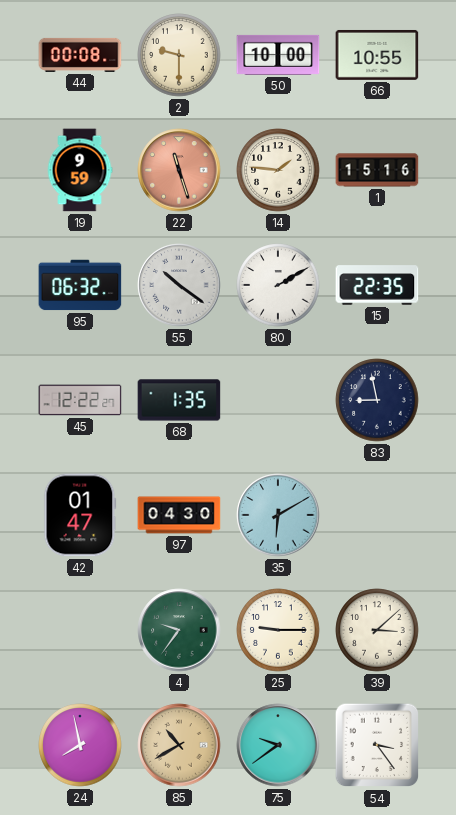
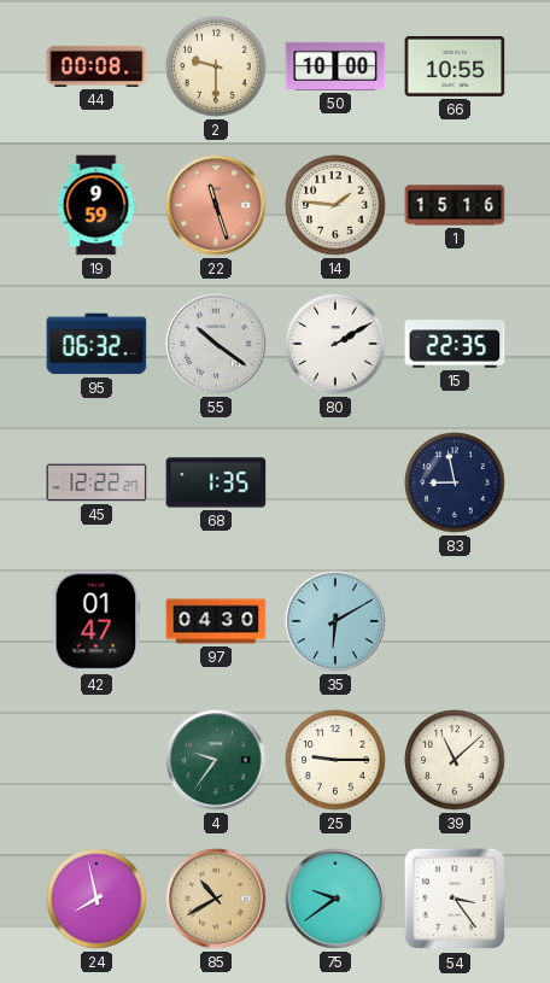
39: 3:08 -> 11:08
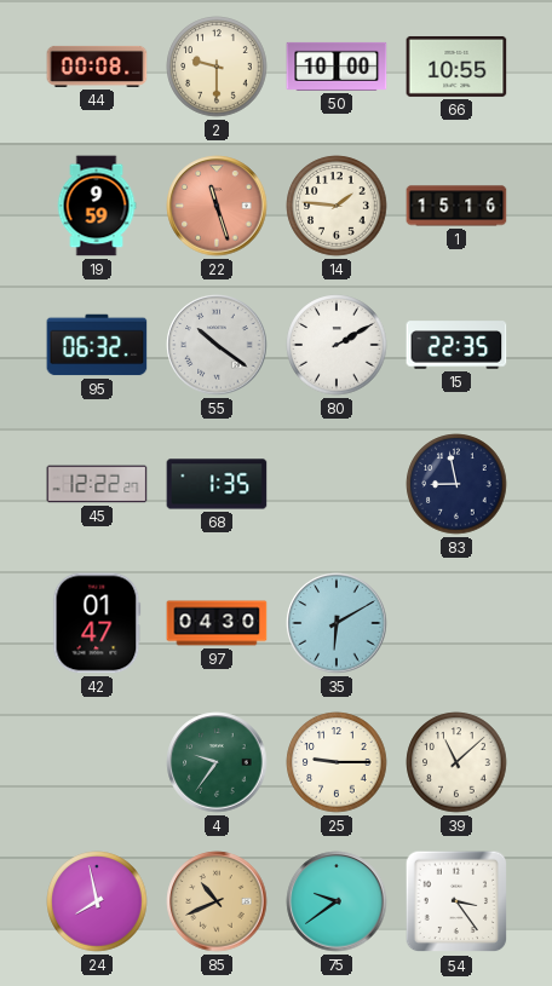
85: 10:40 -> 10:41
